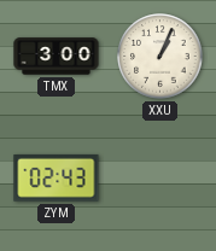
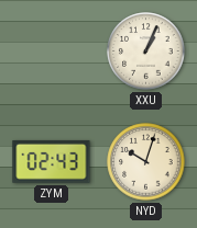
TMX: 3:00 -> none
NYD: none -> 10:03
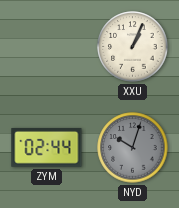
ZYM: 02:43 -> 02:44
NYD dial: cream -> grey
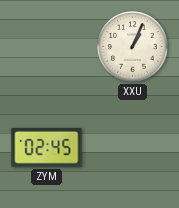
ZYM: 02:44 -> 02:45
NYD: 10:03 -> none
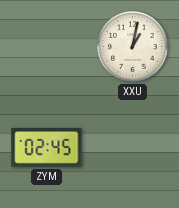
XXU: 1:04 -> 1:02
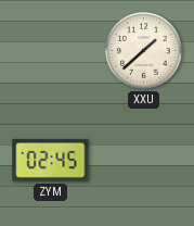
XXU: 1:02 -> 1:38
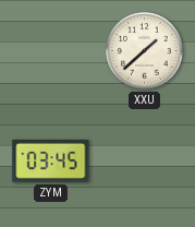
ZYM: 02:45 -> 03:45
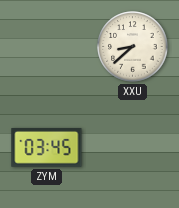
XXU: 1:38 -> 8:38
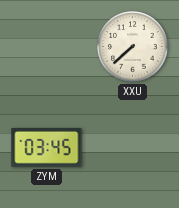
XXU: 8:38 -> 7:38
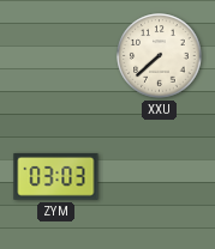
ZYM: 03:45 -> 03:03
